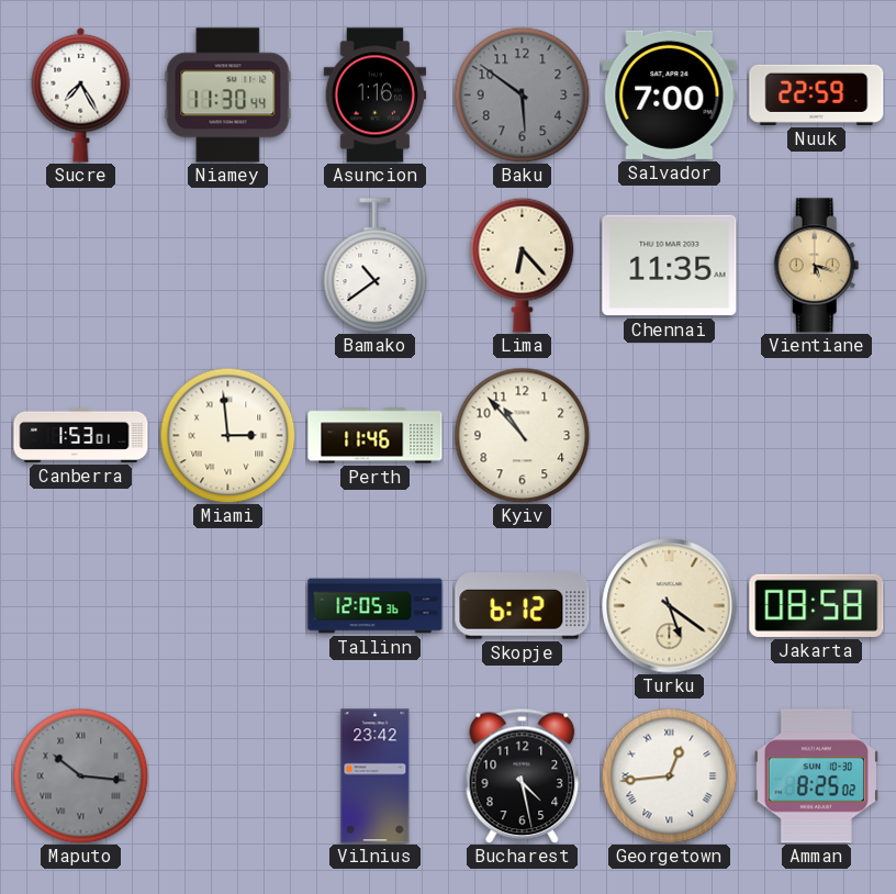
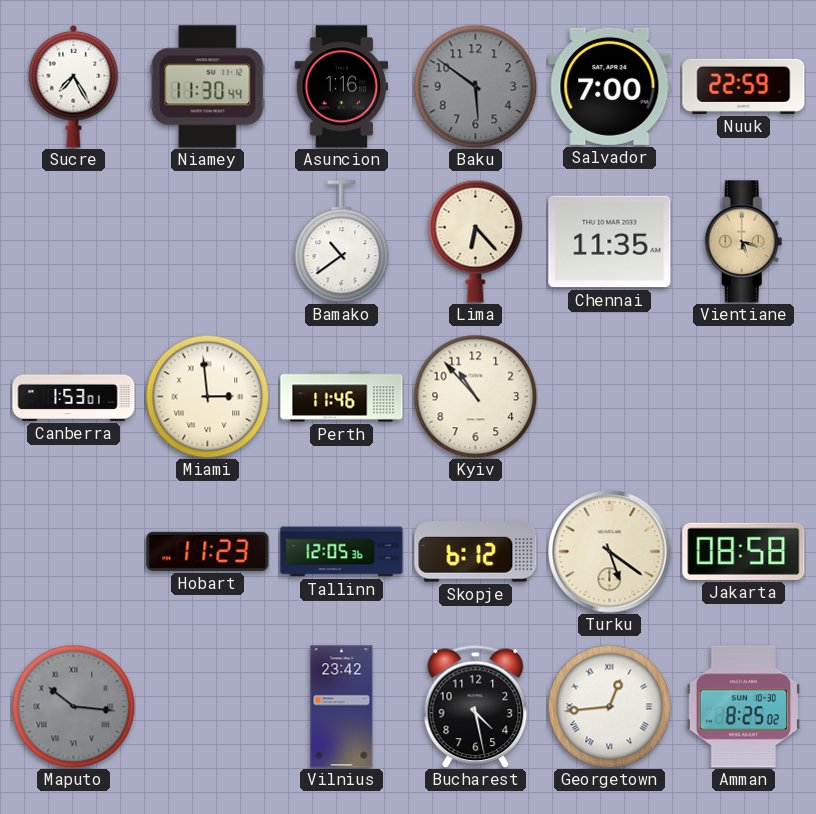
Hobart: none -> 11:23
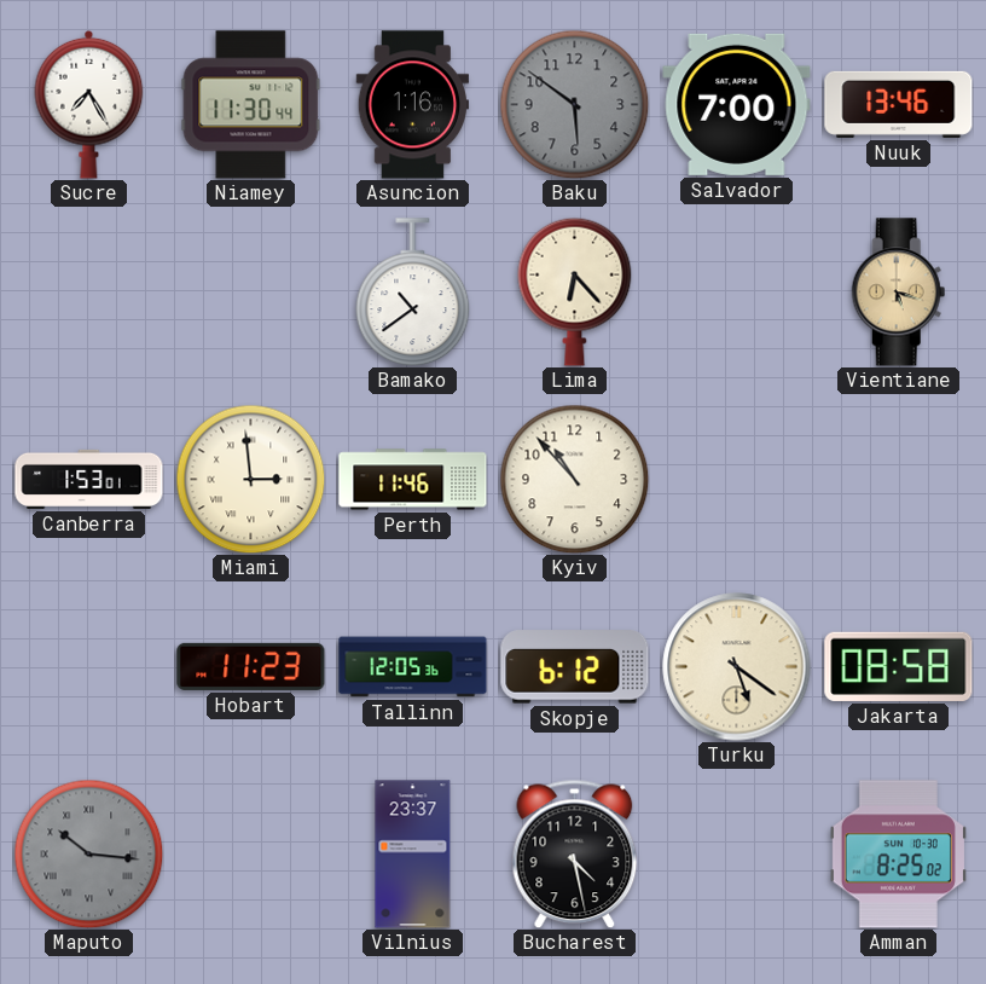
Nuuk: 22:59 -> 13:46
Chennai: 11:35 -> none
Vilnius: 23:42 -> 23:37
Georgetown: 12:44 -> none
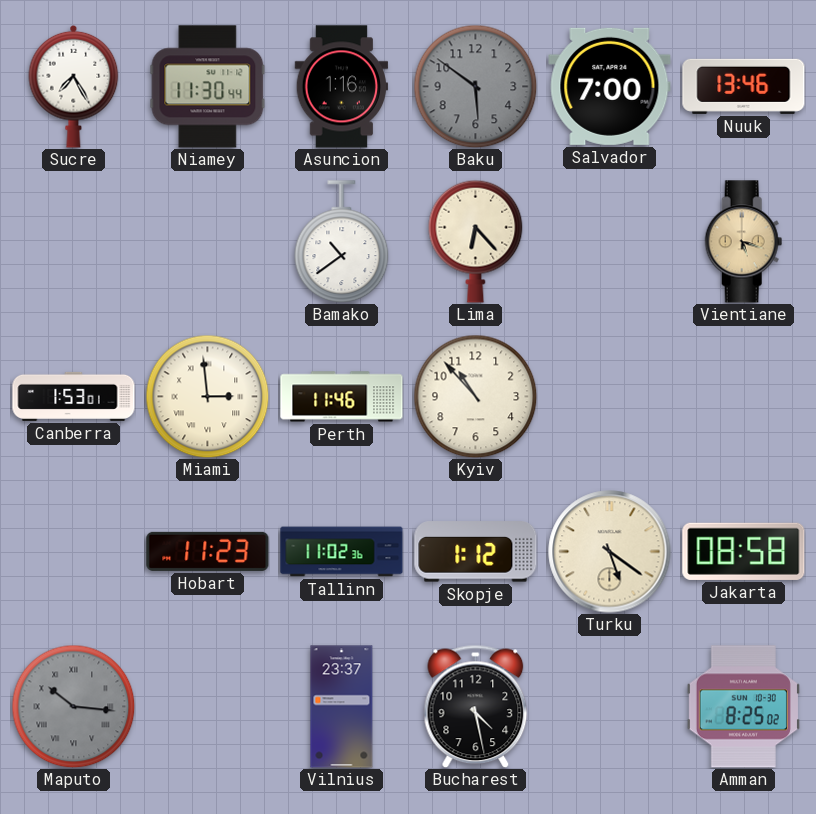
Tallinn: 12:05 -> 11:02
Skopje: 6:12 -> 1:12
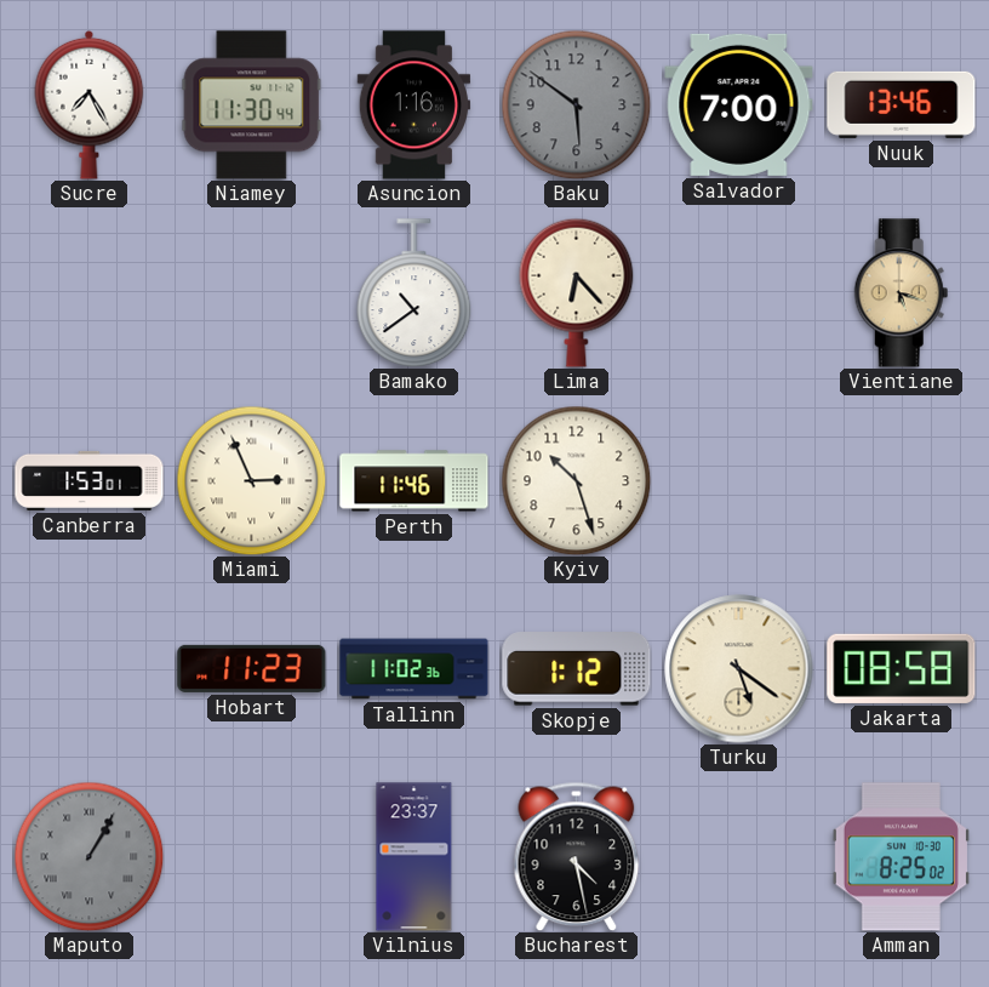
Miami: 2:59 -> 2:56
Kyiv: 10:53 -> 10:27
Maputo: 10:16 -> 1:05
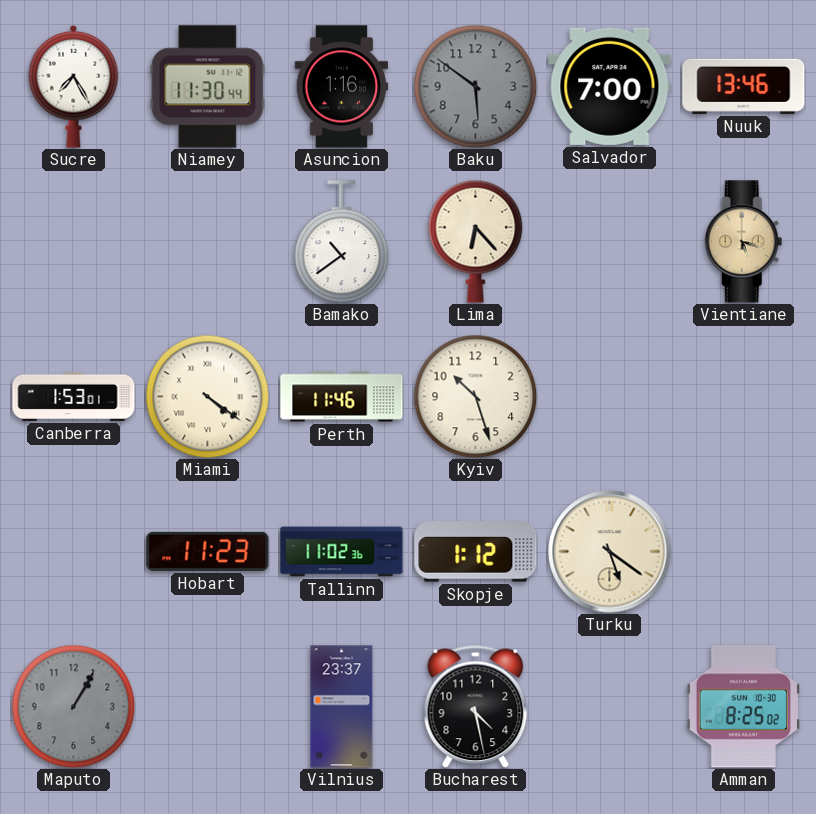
Miami: 2:56 -> 4:21
Jakarta: 08:58 -> none
Maputo numerals: Roman -> Arabic
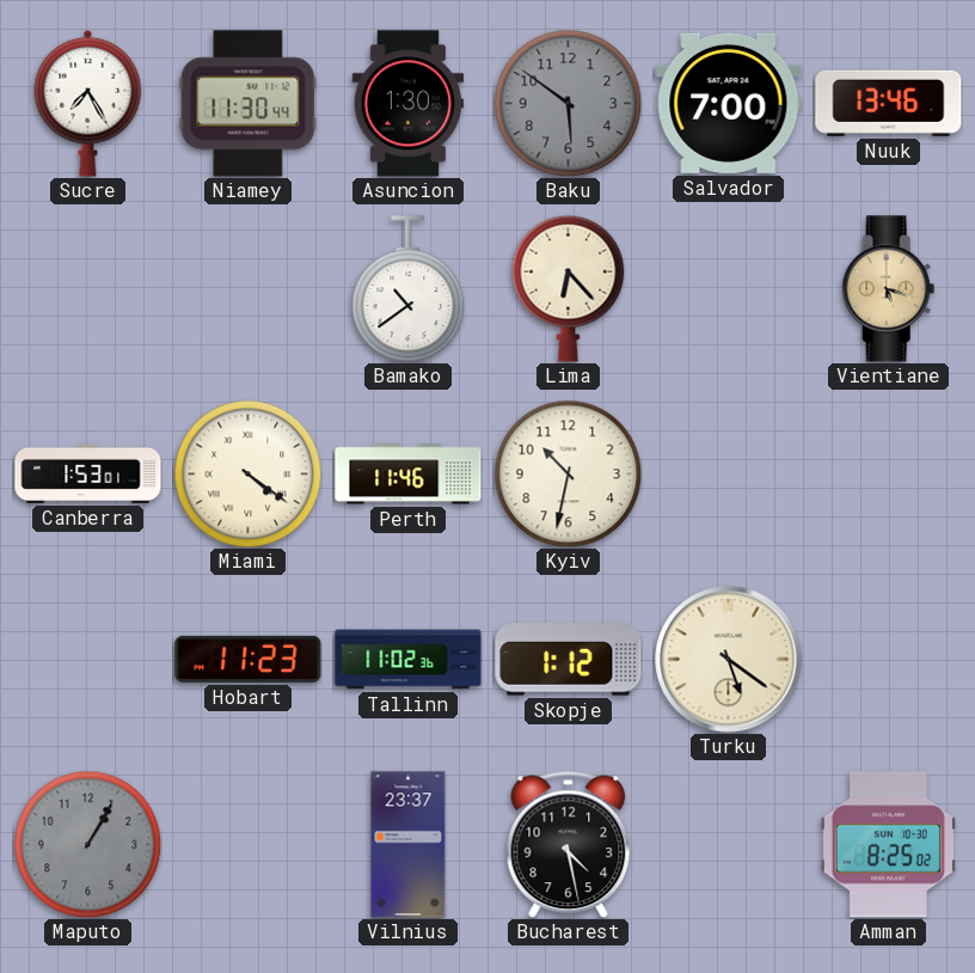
Asuncion: 1:16 -> 1:30
Kyiv: 10:27 -> 10:32
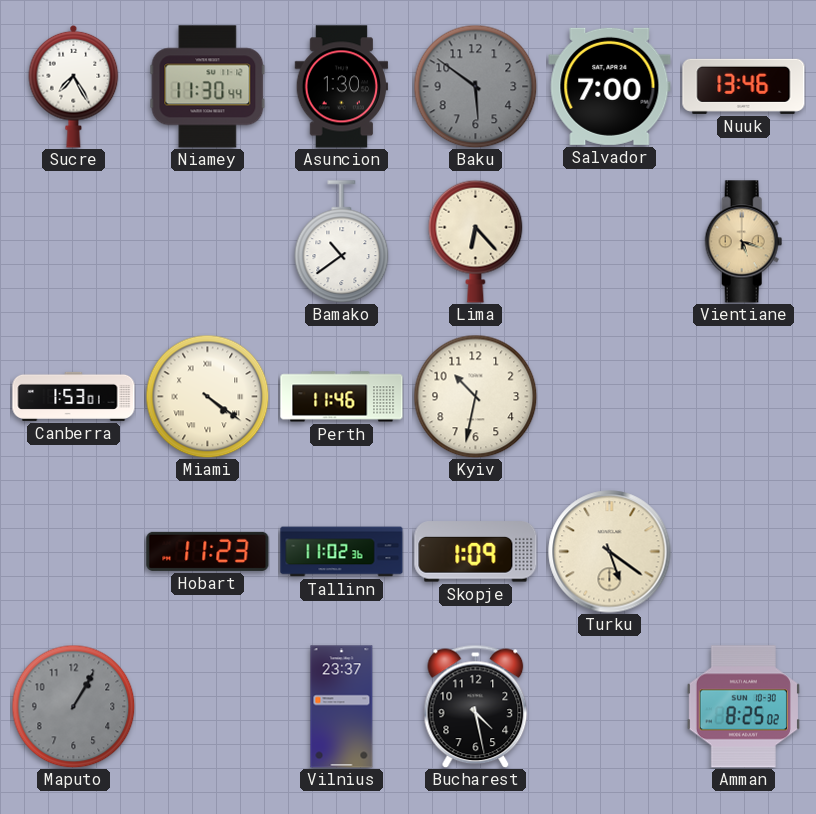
Skopje: 1:12 -> 1:09
